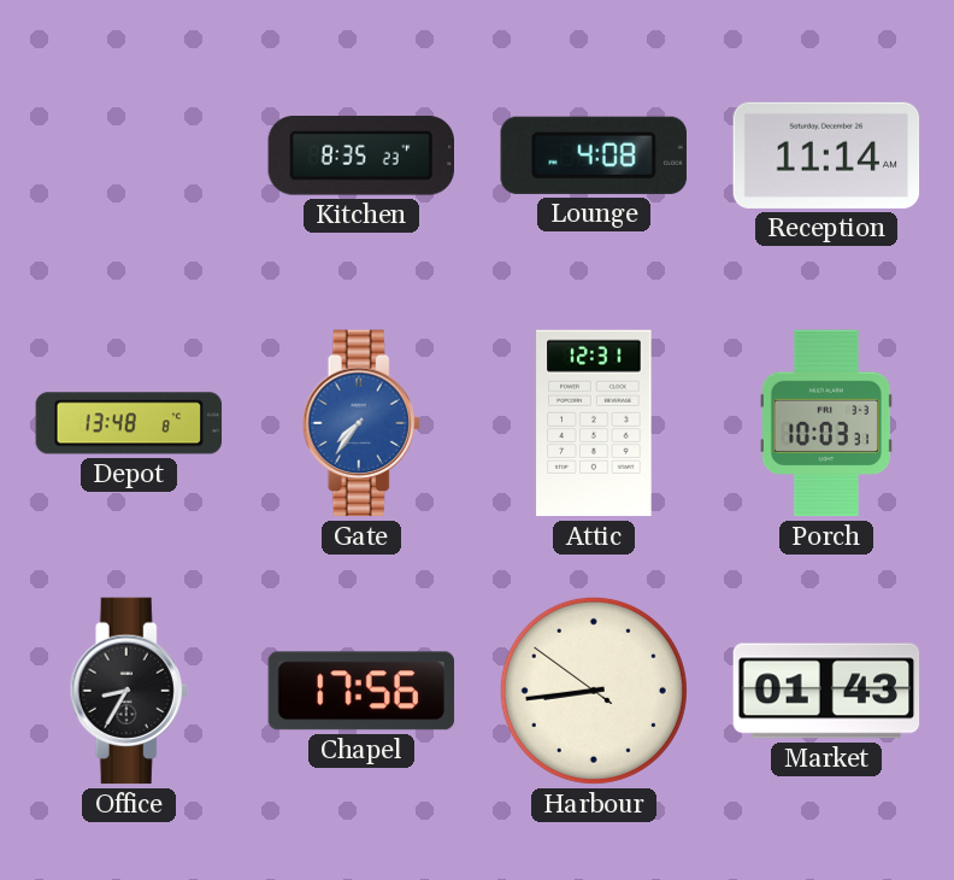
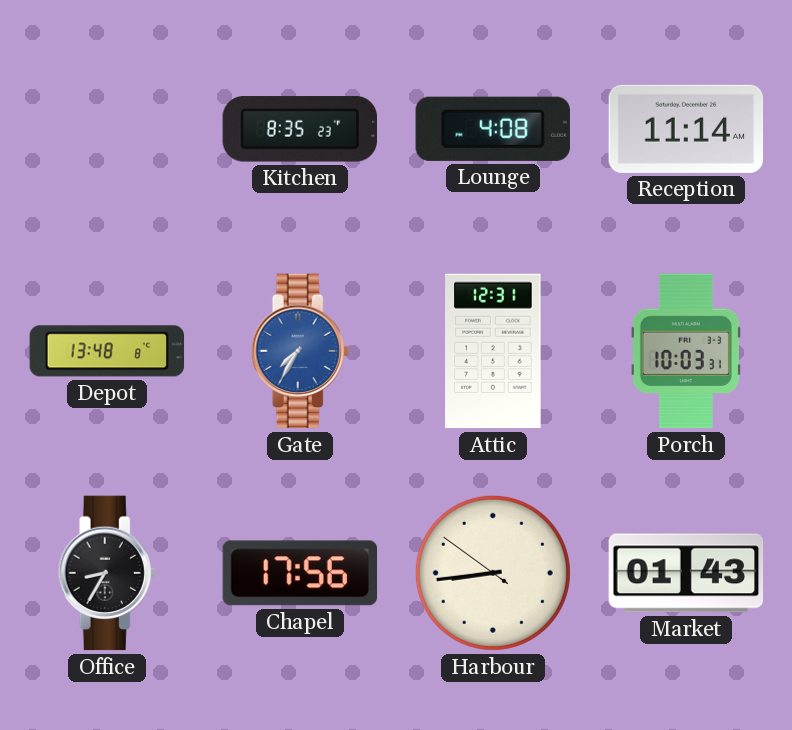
Gate: 7:36 -> 7:35
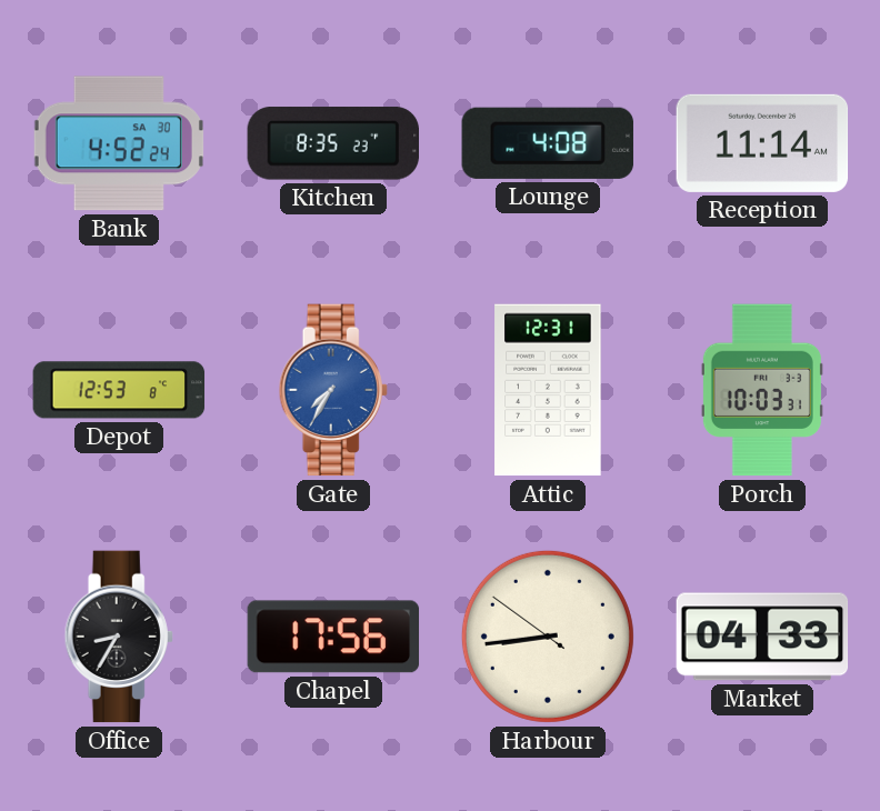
Bank: none -> 4:52
Depot: 13:48 -> 12:53
Market: 01:43 -> 04:33
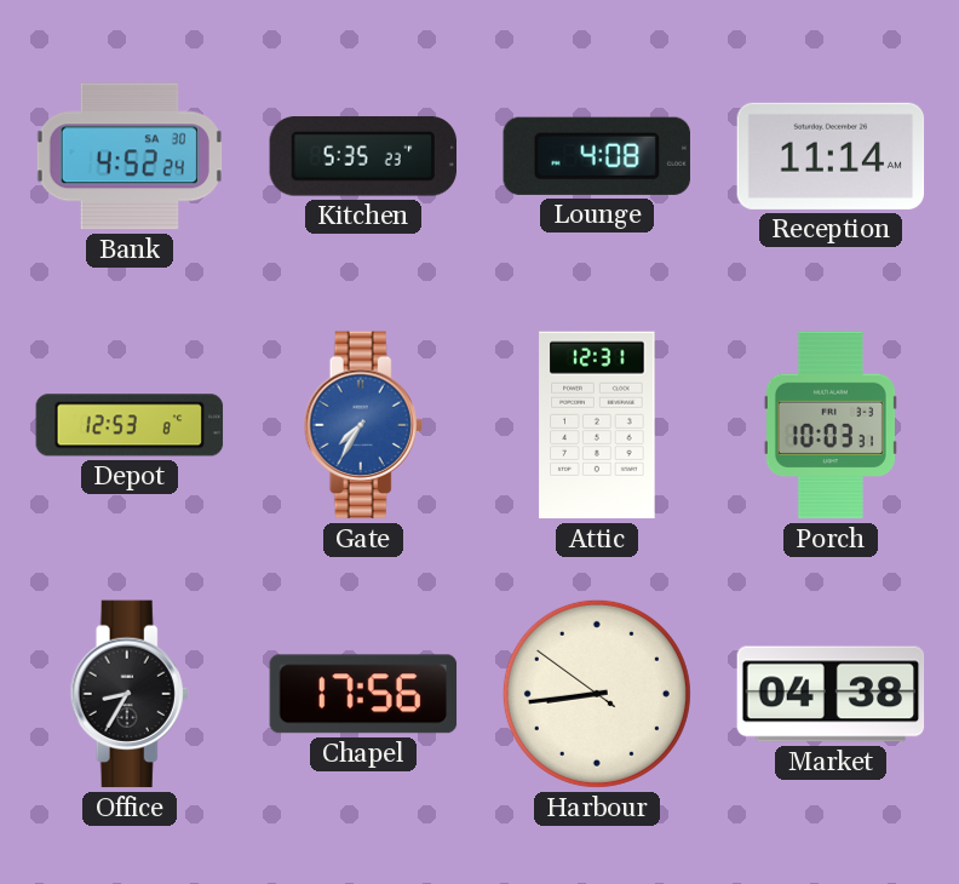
Kitchen: 8:35 -> 5:35
Market: 04:33 -> 04:38
